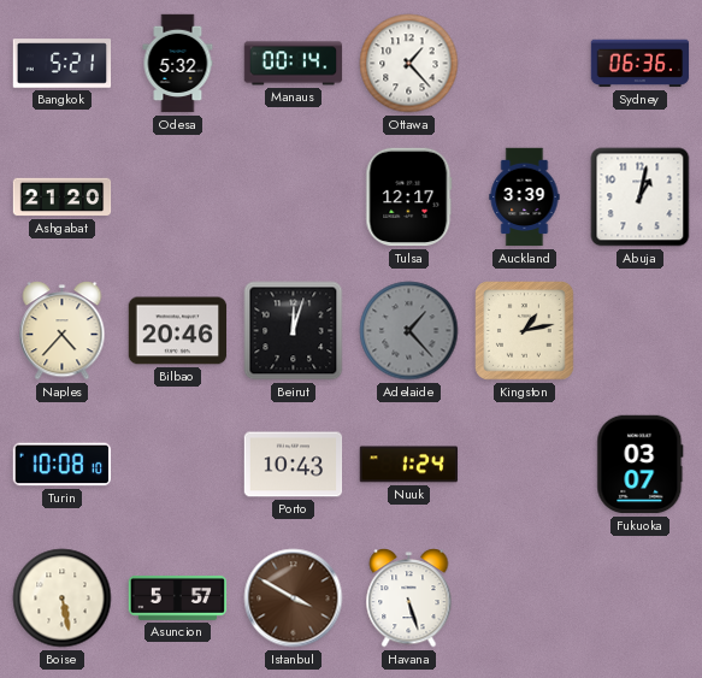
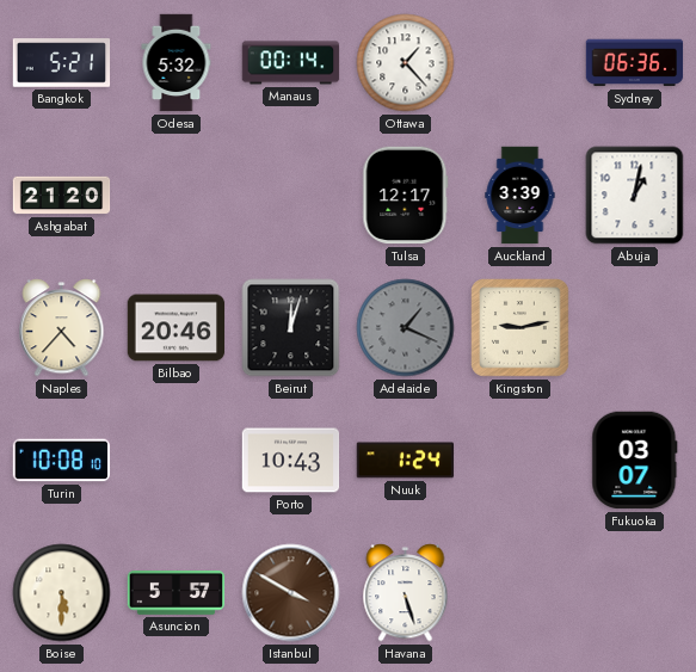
Adelaide: 1:23 -> 1:19
Kingston: 1:13 -> 9:13
Boise: 5:28 -> 5:30
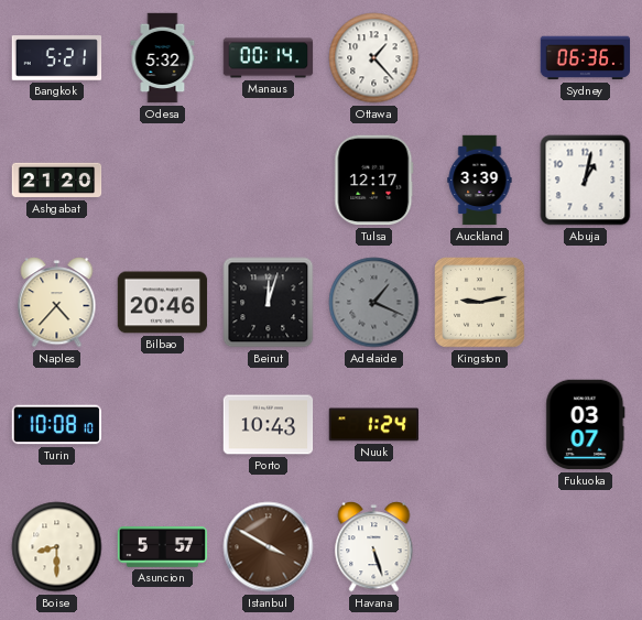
Boise: 5:30 -> 8:30
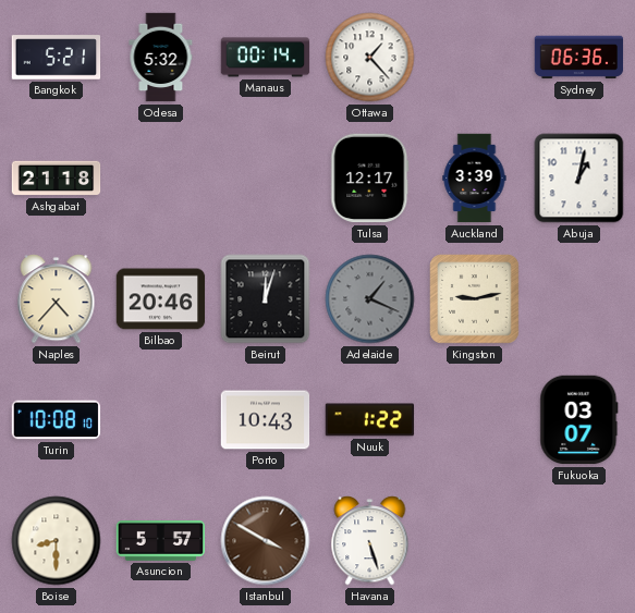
Ashgabat: 21:20 -> 21:18
Nuuk: 1:24 -> 1:22
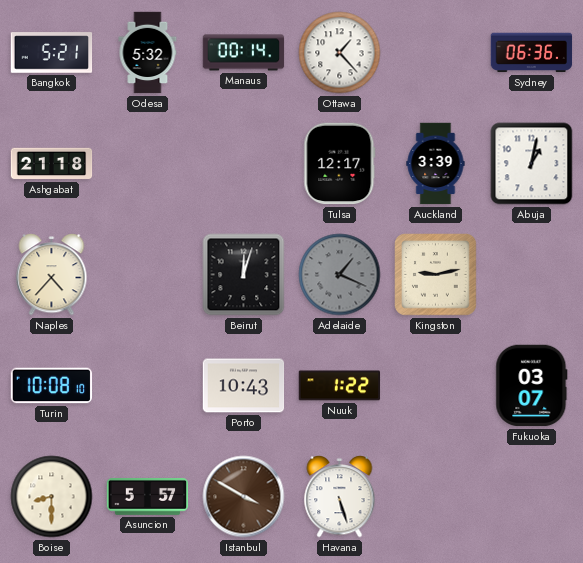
Bilbao: 20:46 -> none
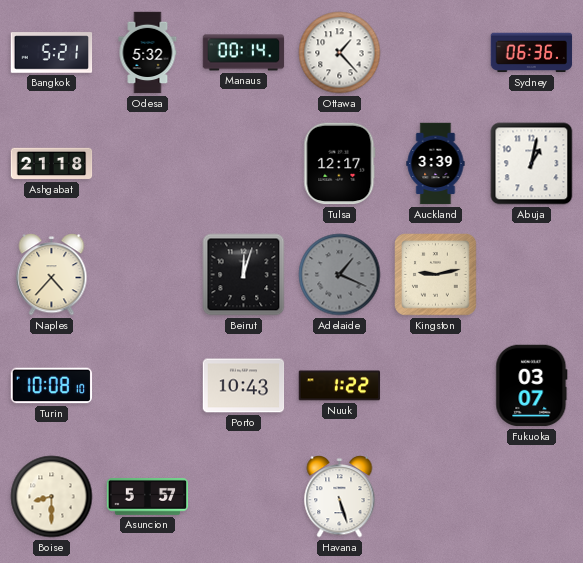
Istanbul: 3:50 -> none
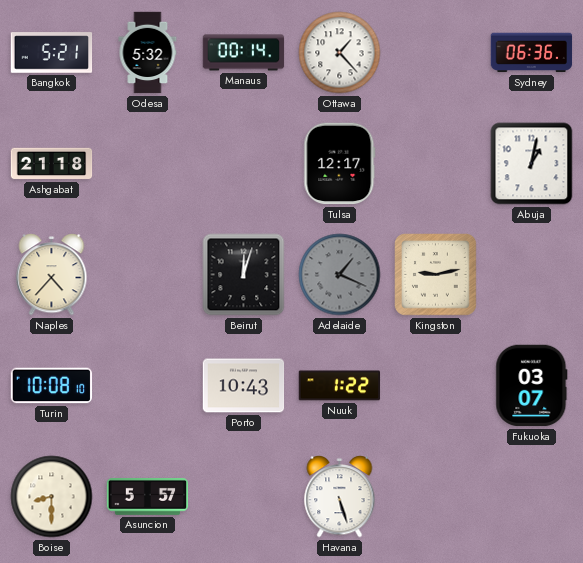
Auckland: 3:39 -> none
